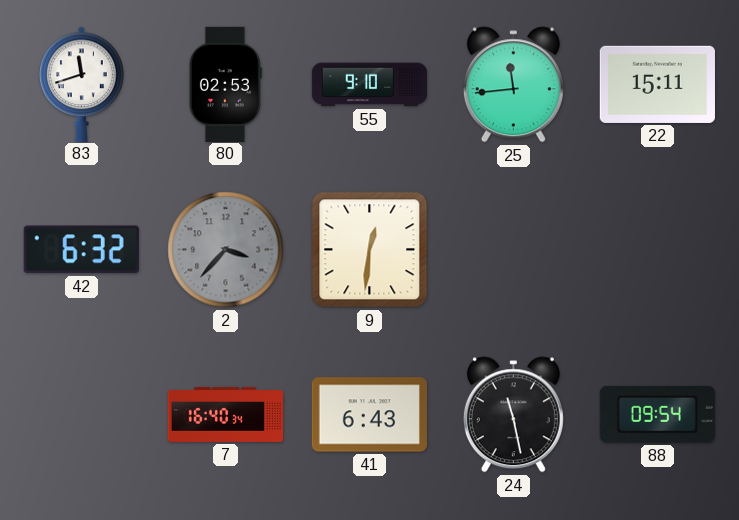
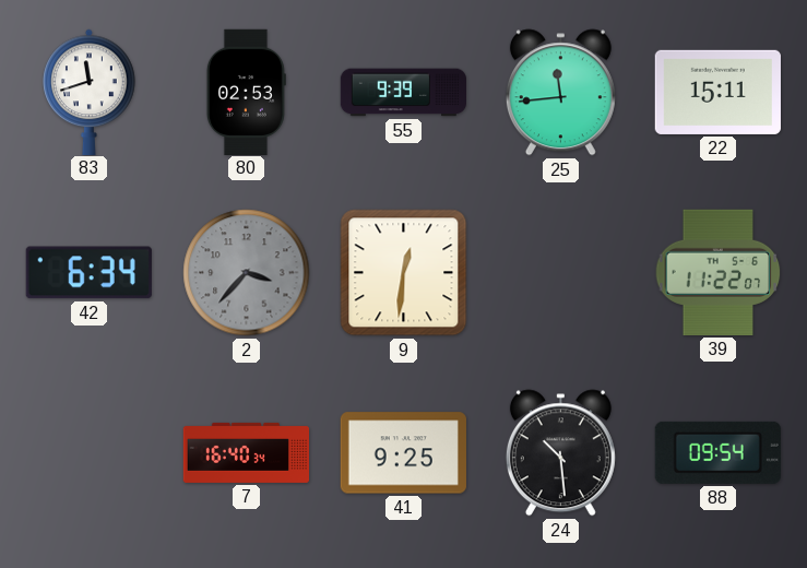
55: 9:10 -> 9:39
42: 6:32 -> 6:34
39: none -> 11:22
41: 6:43 -> 9:25
24: 11:28 -> 10:29
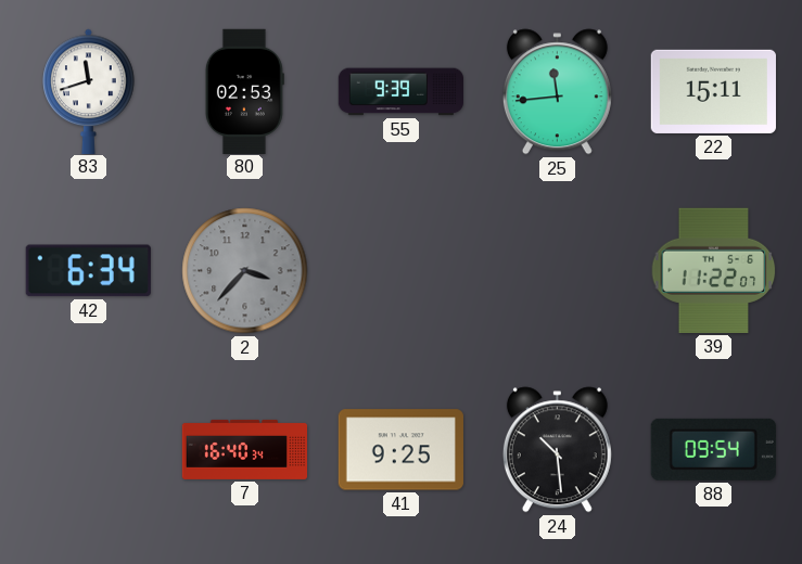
9: 12:31 -> none
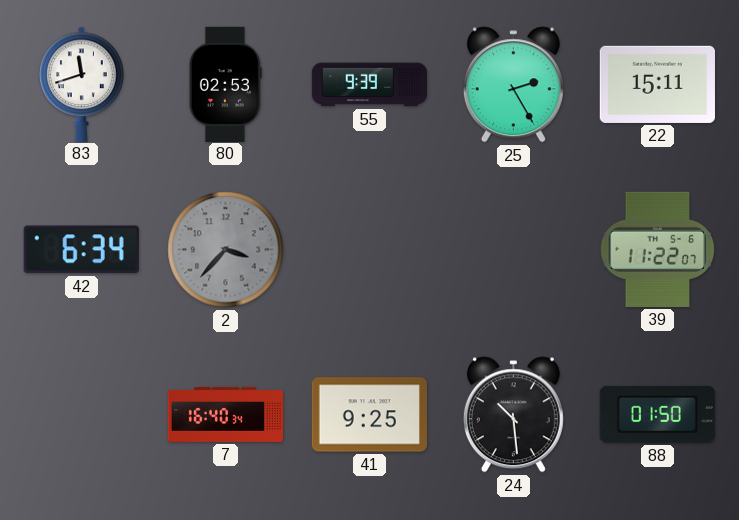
25: 11:44 -> 2:25
88: 09:54 -> 01:50
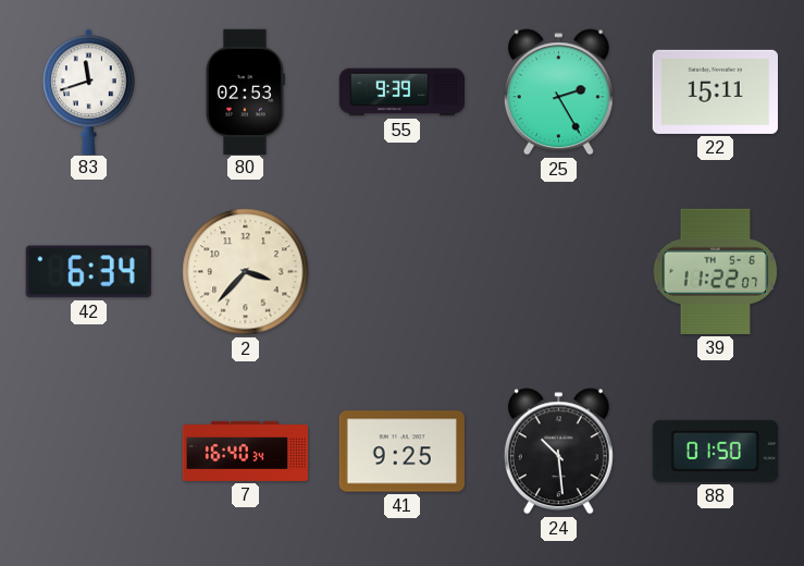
2 dial: grey -> cream
